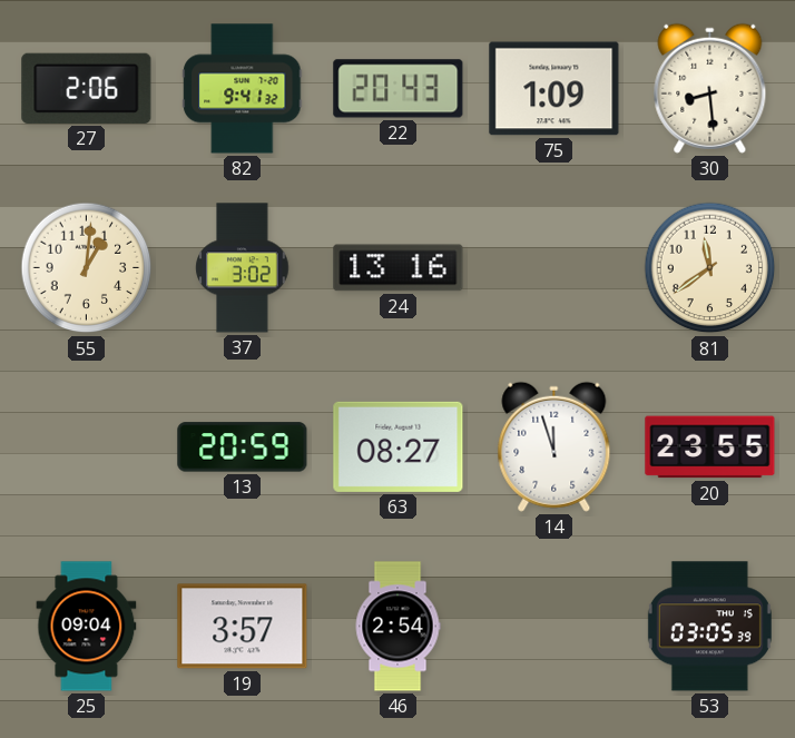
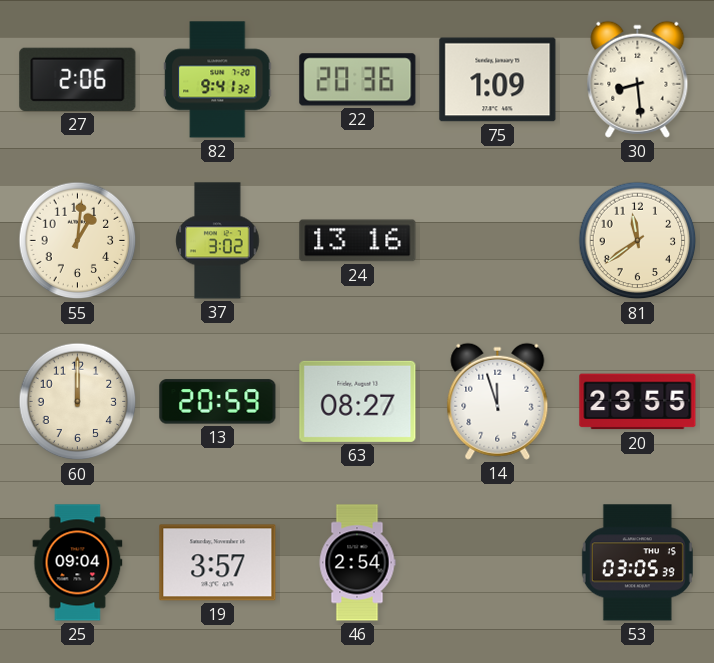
22: 20:43 -> 20:36
60: none -> 12:00
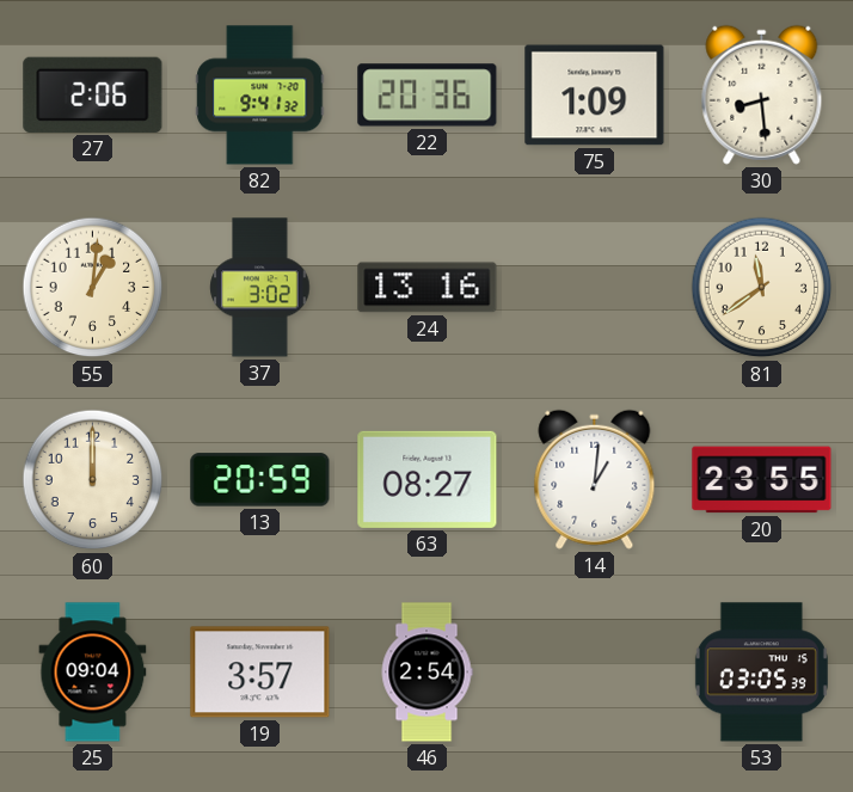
14: 11:57 -> 1:01
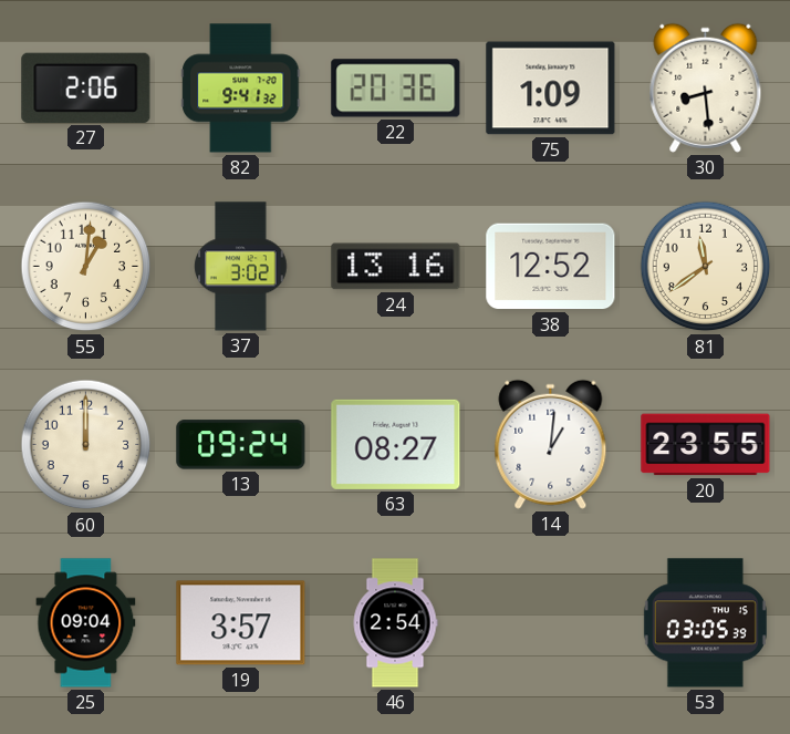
38: none -> 12:52
13: 20:59 -> 09:24
